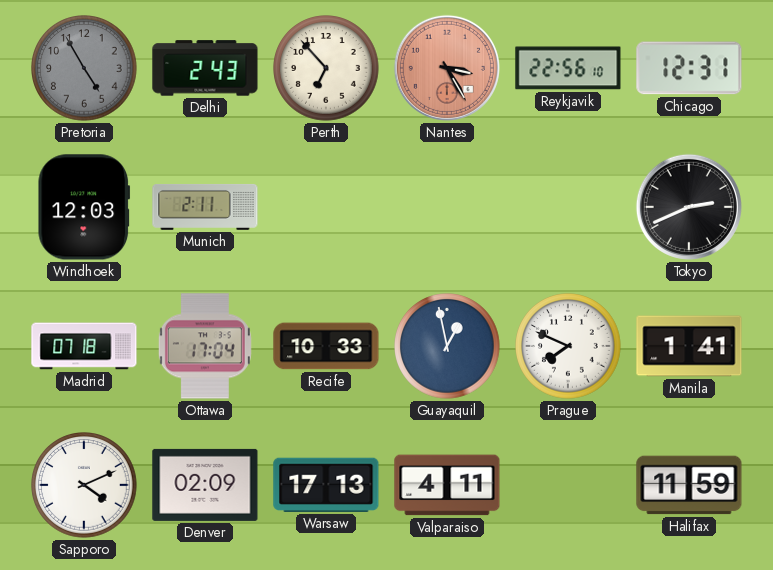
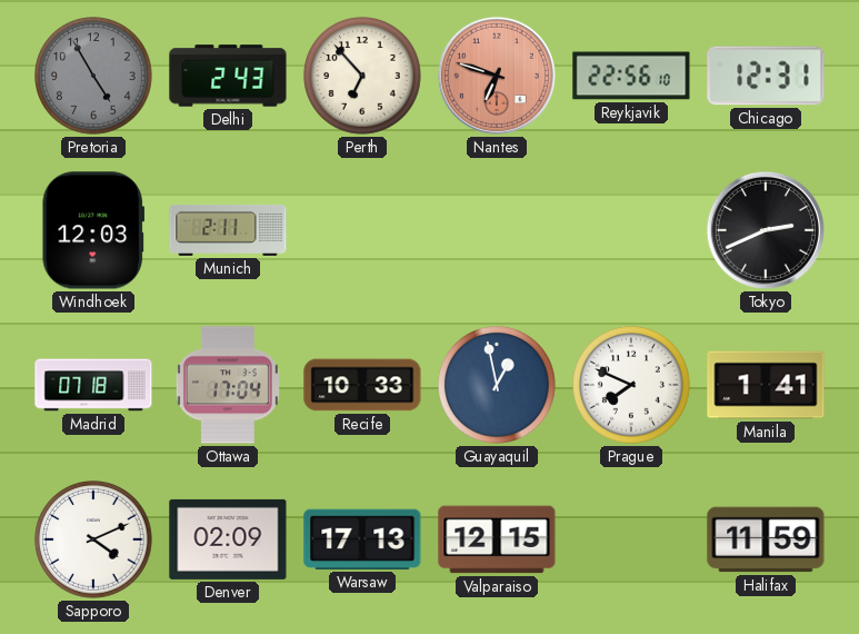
Nantes: 3:25 -> 6:48
Valparaiso: 4:11 -> 12:15
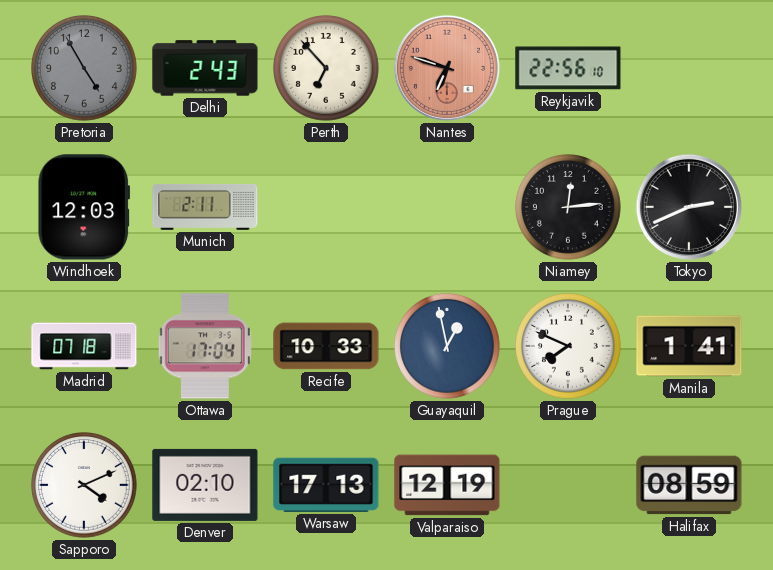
Chicago: 12:31 -> none
Niamey: none -> 12:14
Denver: 02:09 -> 02:10
Valparaiso: 12:15 -> 12:19
Halifax: 11:59 -> 08:59
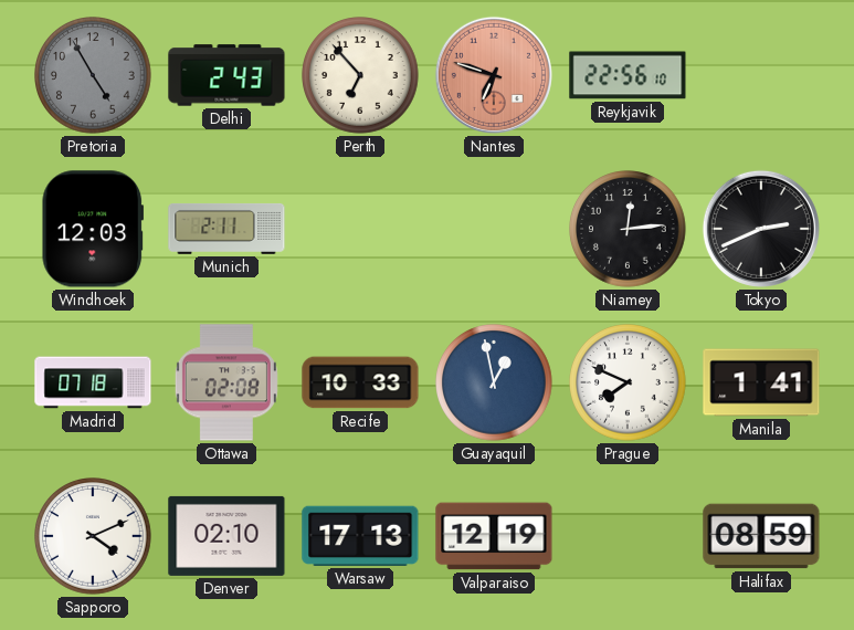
Ottawa: 17:04 -> 02:08
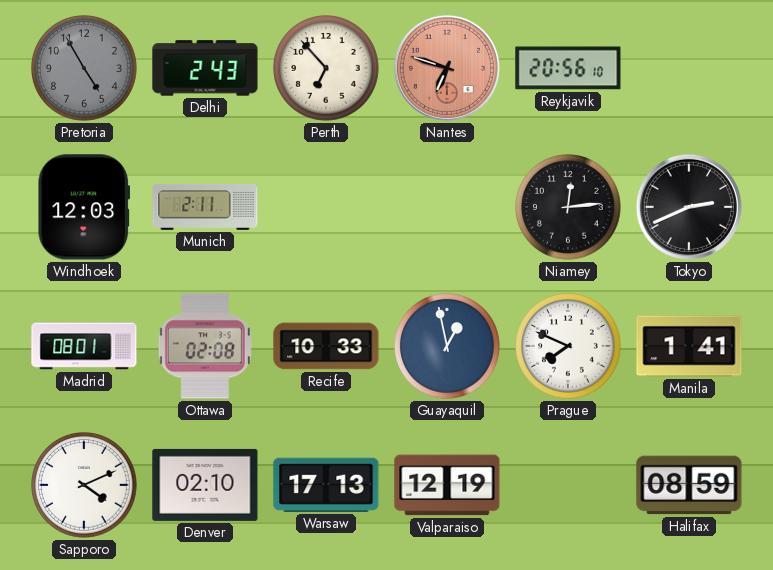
Reykjavik: 22:56 -> 20:56
Madrid: 07:18 -> 08:01
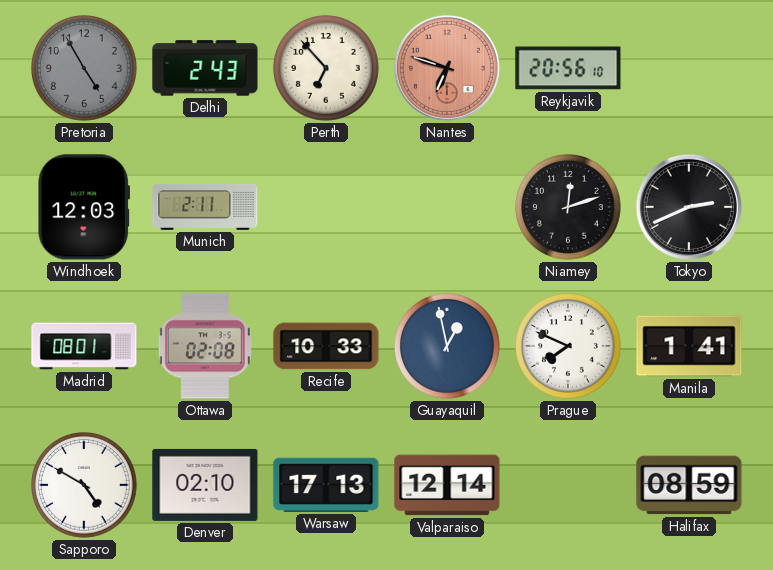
Niamey: 12:14 -> 12:12
Sapporo: 4:11 -> 4:50
Valparaiso: 12:19 -> 12:14
